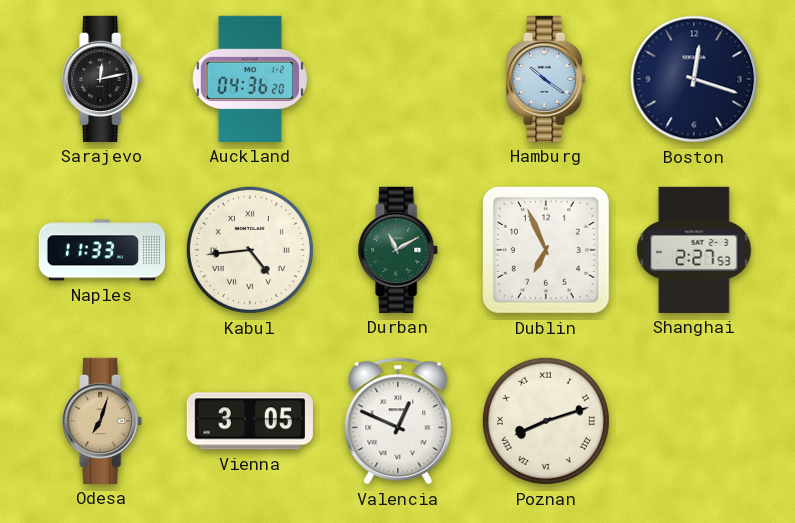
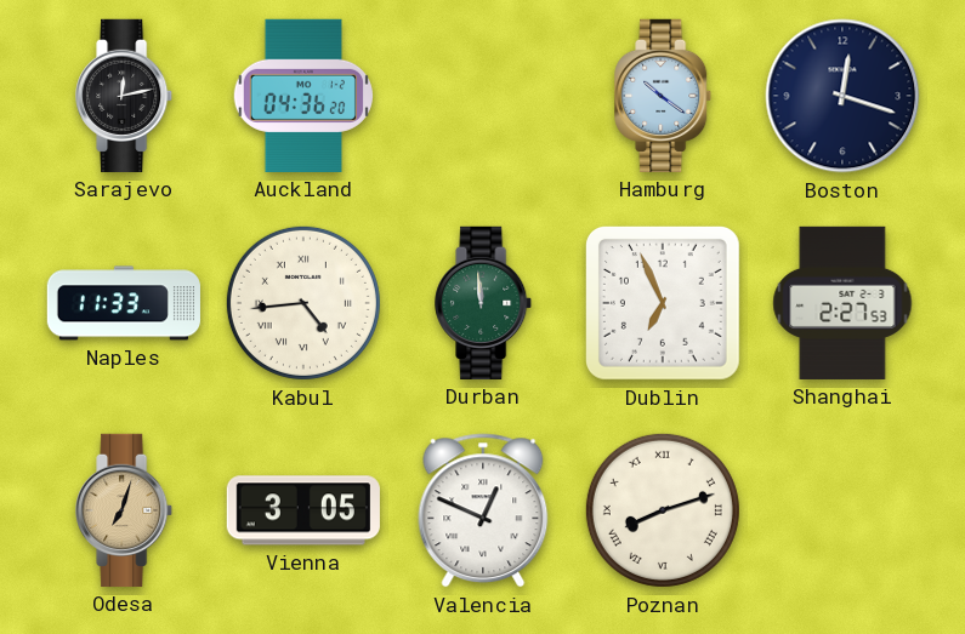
Durban: 11:10 -> 11:59
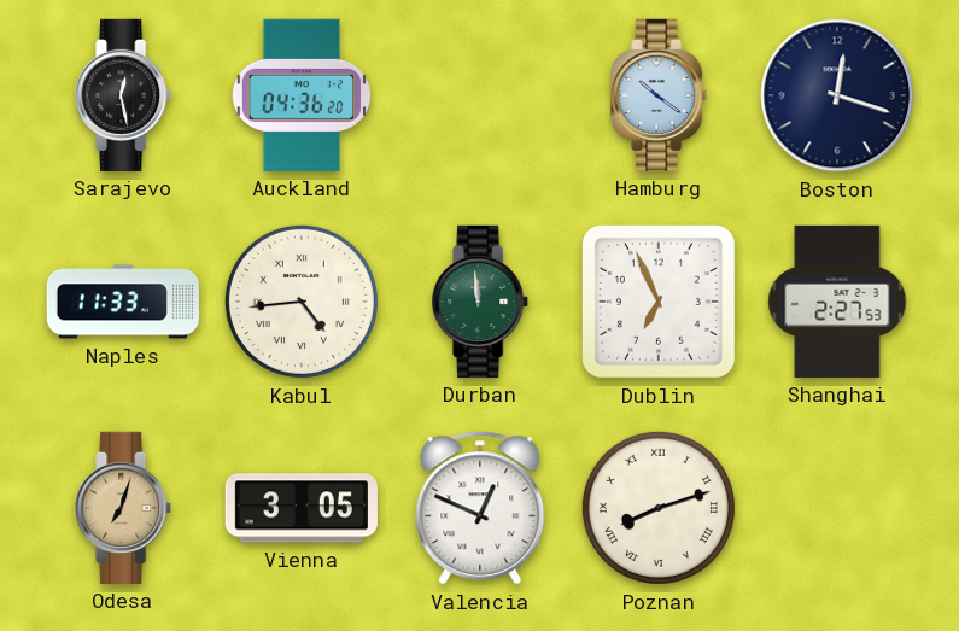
Sarajevo: 12:13 -> 12:28
